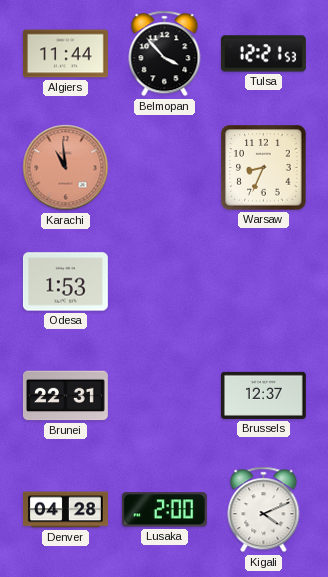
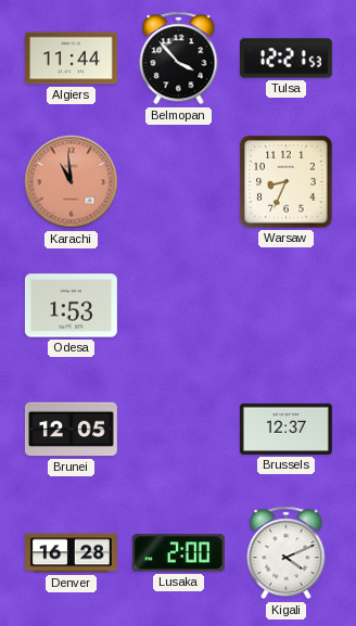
Brunei: 22:31 -> 12:05
Denver: 04:28 -> 16:28
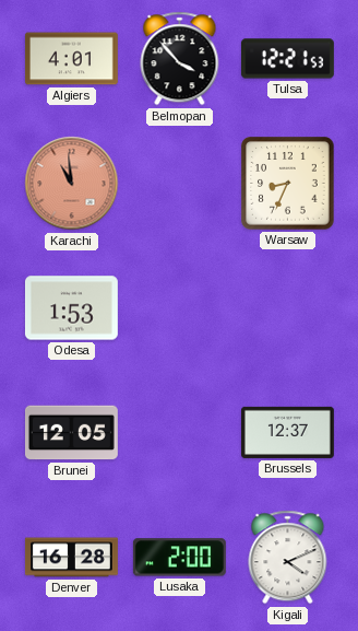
Algiers: 11:44 -> 4:01
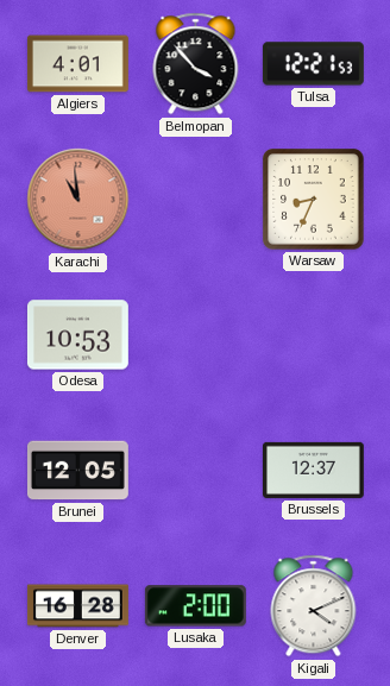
Odesa: 1:53 -> 10:53
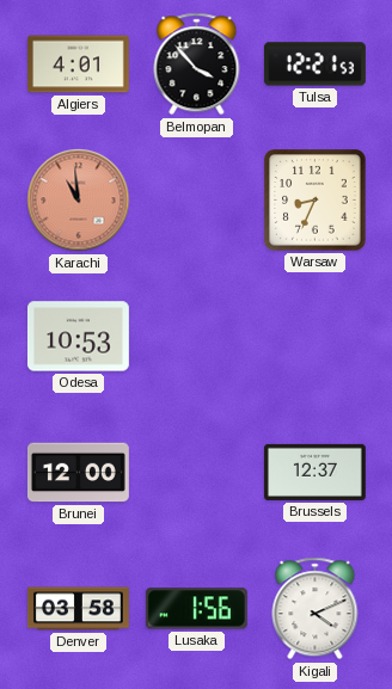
Brunei: 12:05 -> 12:00
Denver: 16:28 -> 03:58
Lusaka: 2:00 -> 1:56
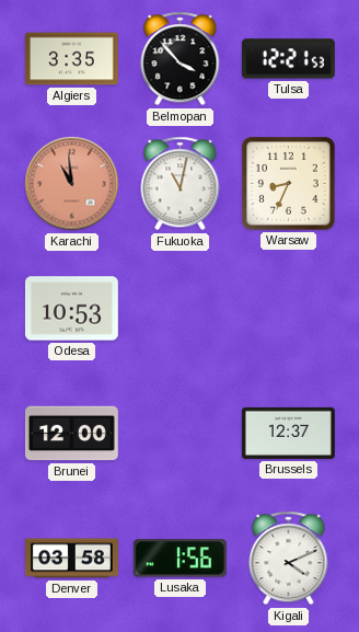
Algiers: 4:01 -> 3:35
Fukuoka: none -> 11:02
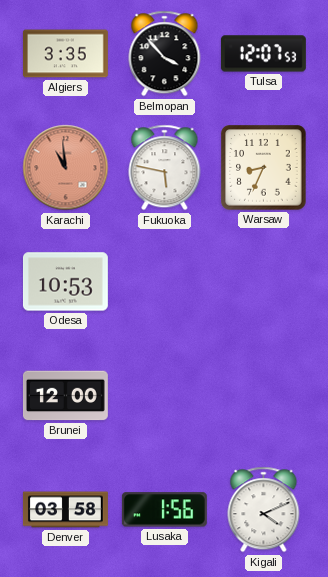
Tulsa: 12:21 -> 12:07
Fukuoka: 11:02 -> 5:47
Brussels: 12:37 -> none
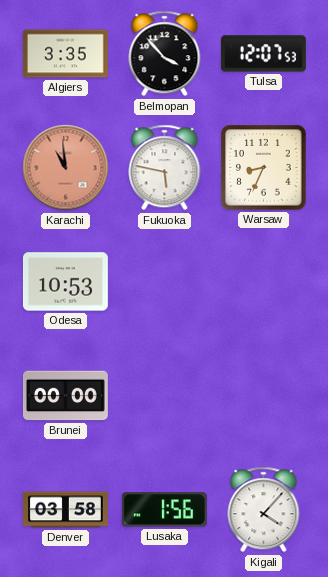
Brunei: 12:00 -> 00:00
Kigali: 4:11 -> 4:07
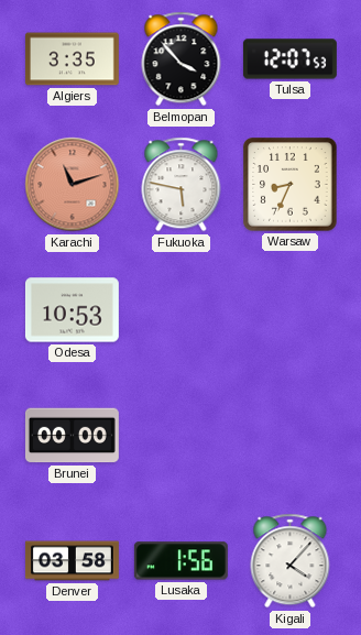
Karachi: 10:59 -> 11:12
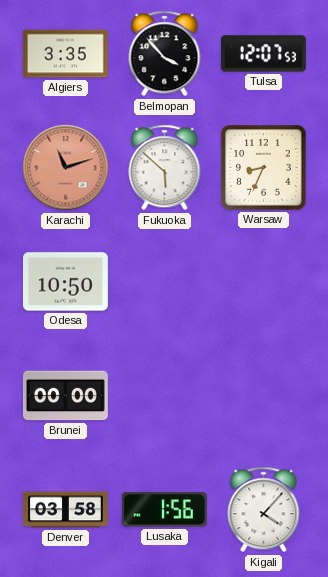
Fukuoka: 5:47 -> 5:52
Odesa: 10:53 -> 10:50
